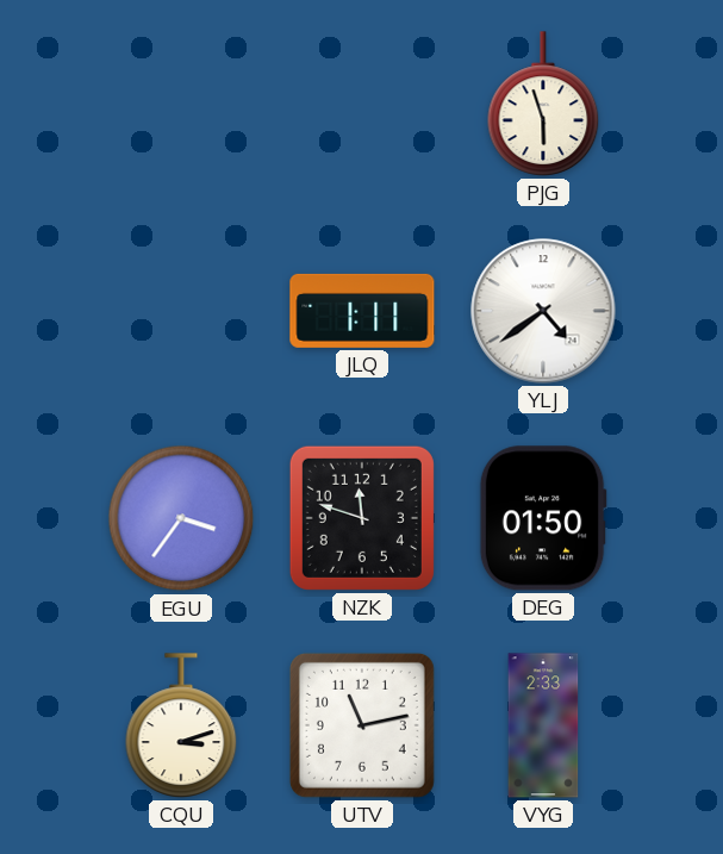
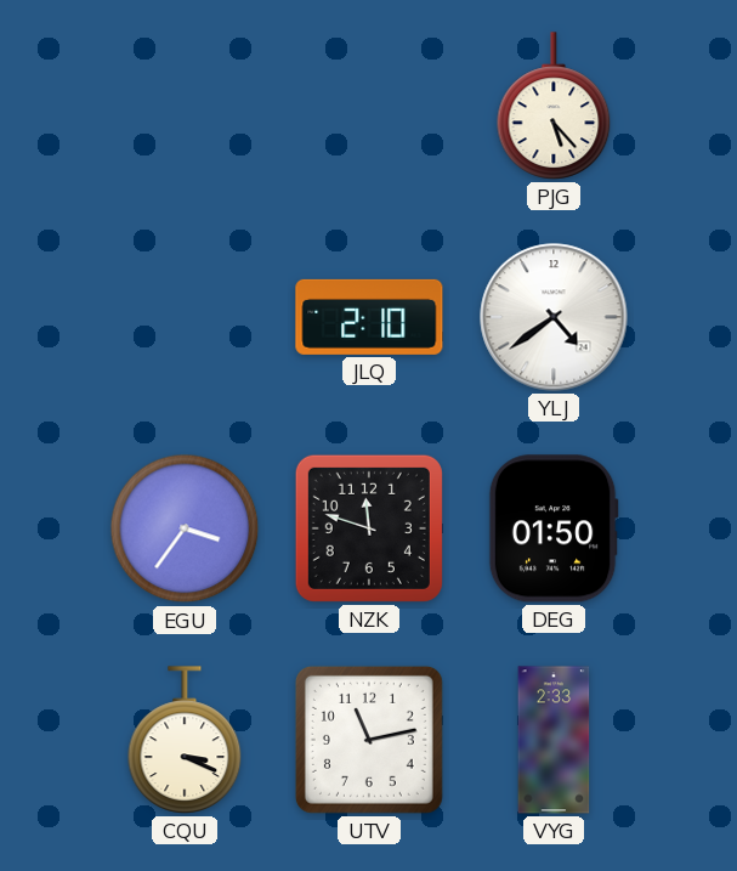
PJG: 5:57 -> 5:23
JLQ: 1:11 -> 2:10
CQU: 3:12 -> 3:19
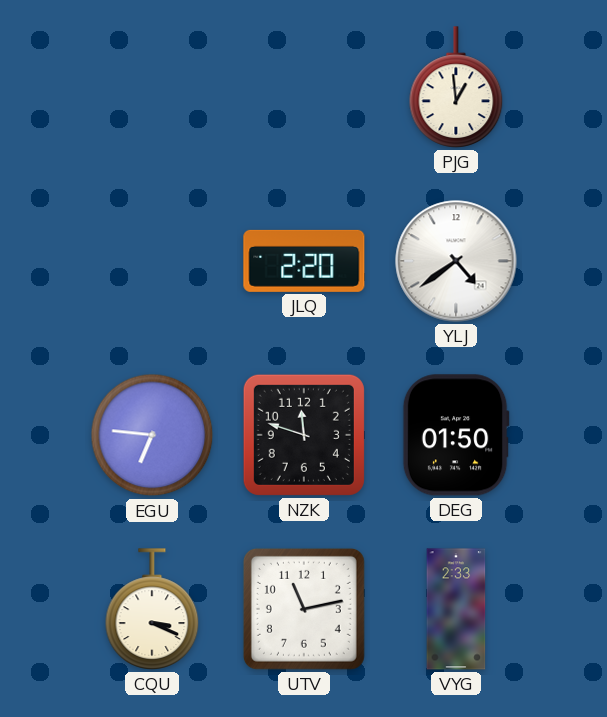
PJG: 5:23 -> 12:59
JLQ: 2:10 -> 2:20
EGU: 3:36 -> 6:46
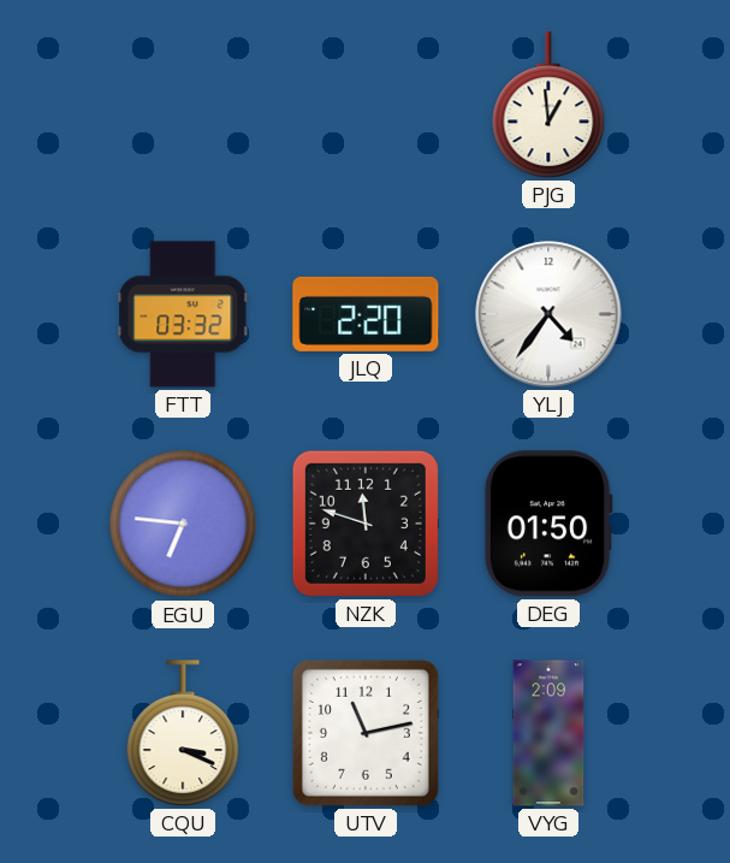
FTT: none -> 03:32
YLJ: 4:39 -> 4:36
VYG: 2:33 -> 2:09
